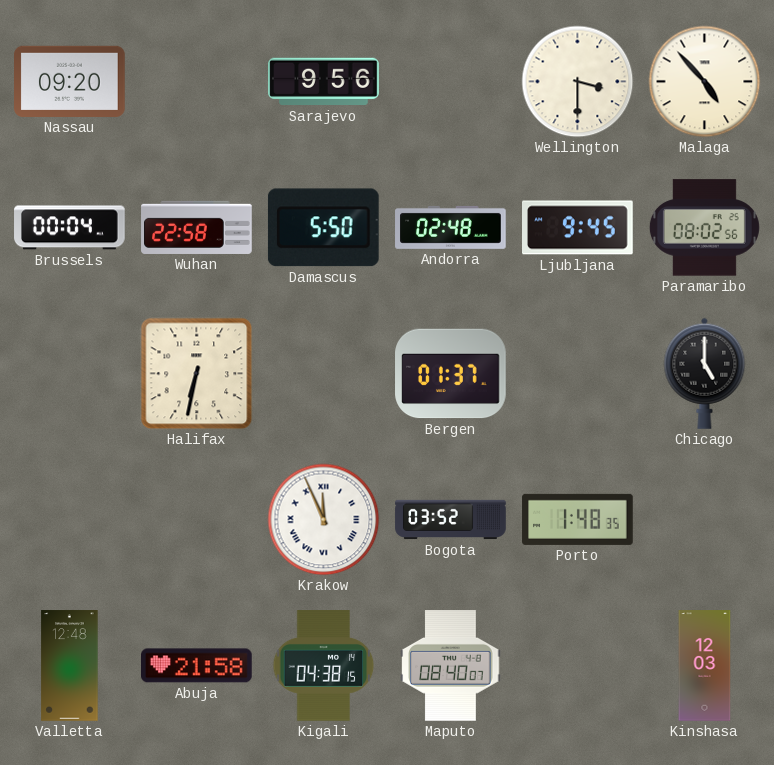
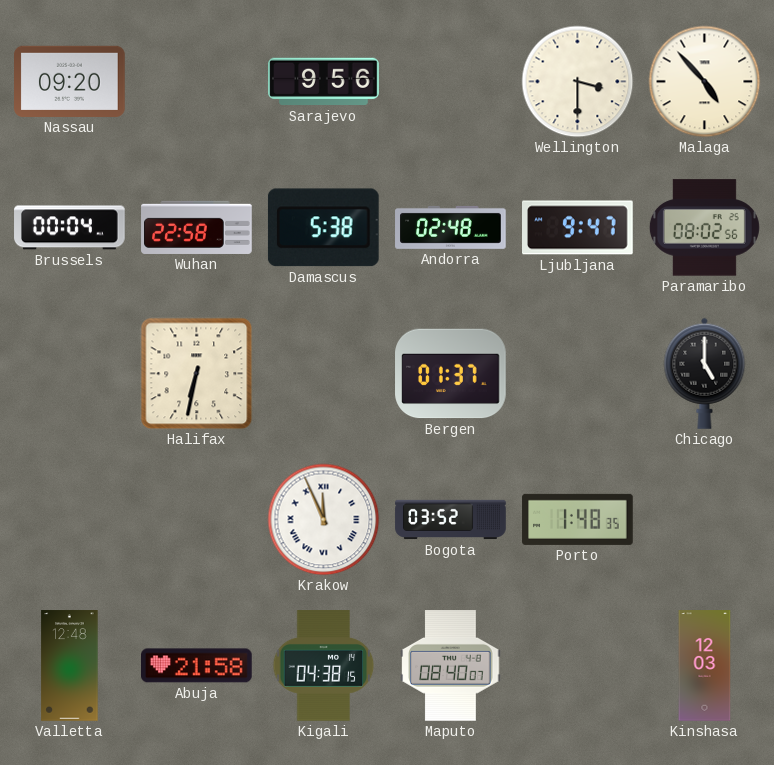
Damascus: 5:50 -> 5:38
Ljubljana: 9:45 -> 9:47
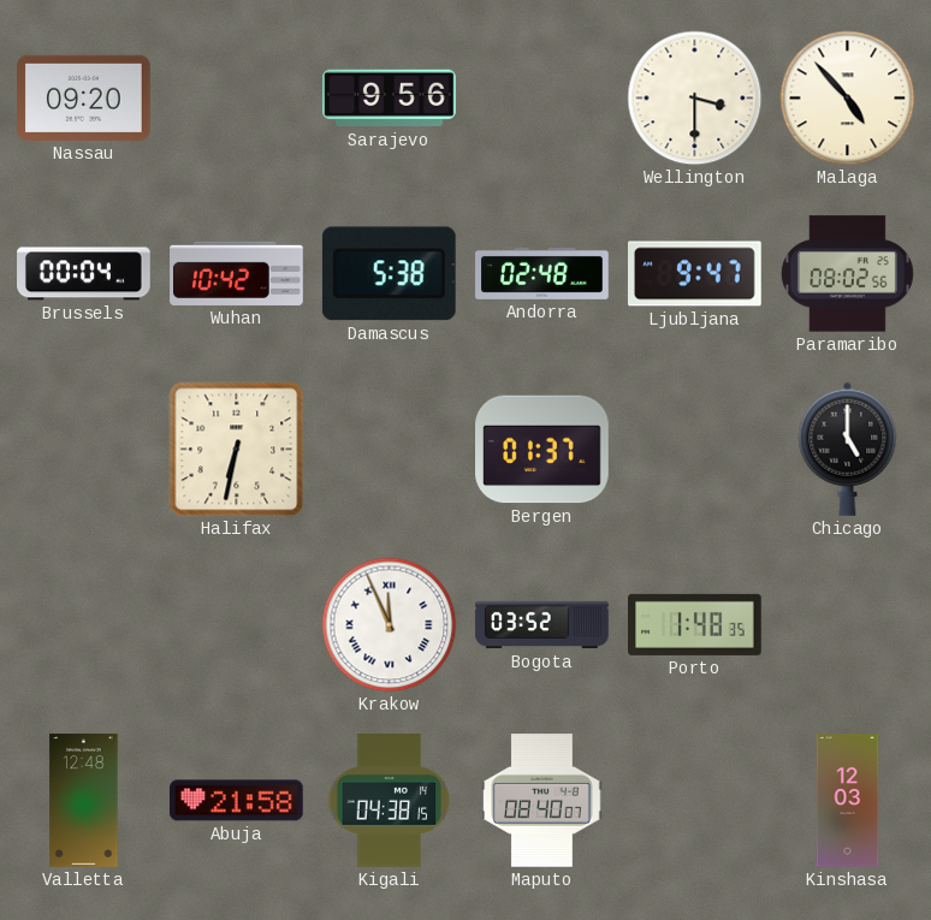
Wuhan: 22:58 -> 10:42
